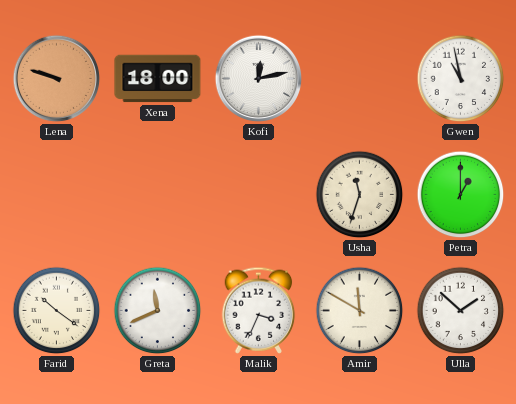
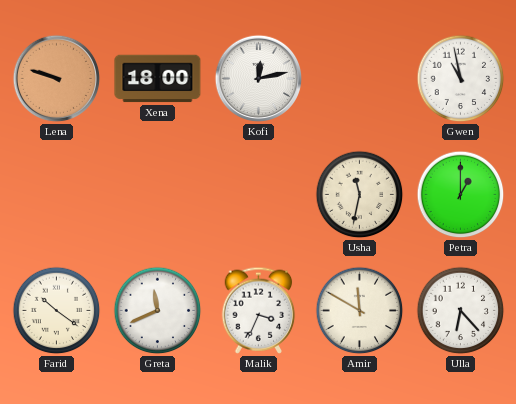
Usha: 11:33 -> 11:32
Ulla: 1:52 -> 6:23
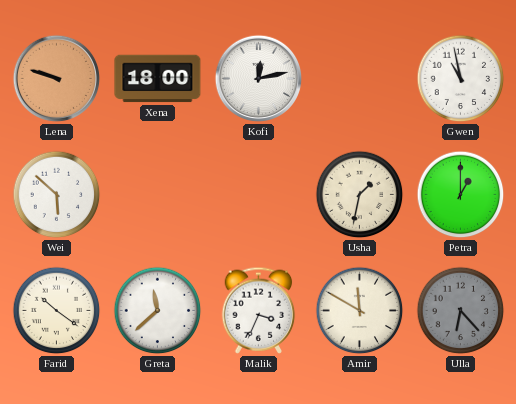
Wei: none -> 5:52
Usha: 11:32 -> 1:32
Greta: 11:41 -> 11:38
Ulla dial: white -> grey
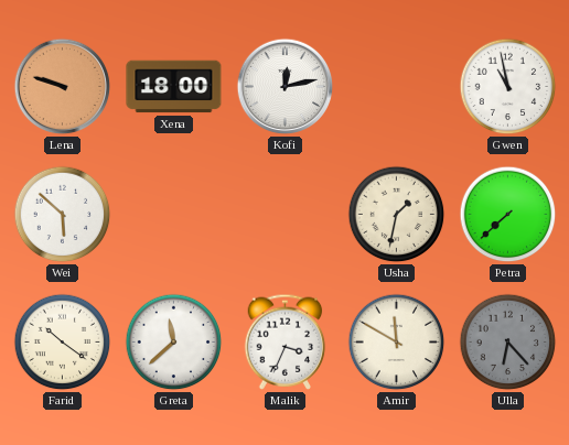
Petra: 1:00 -> 7:38
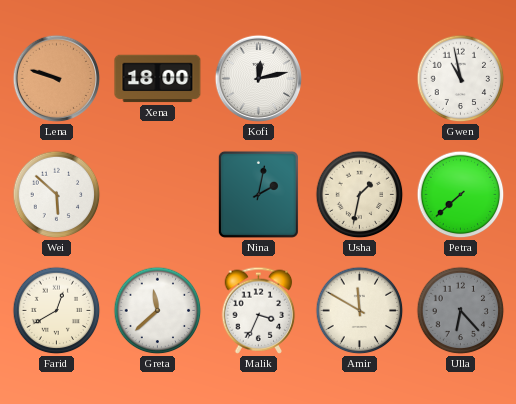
Nina: none -> 2:02
Farid: 10:21 -> 12:40
